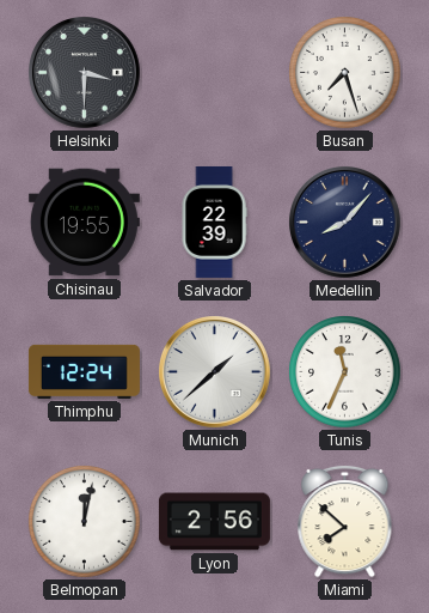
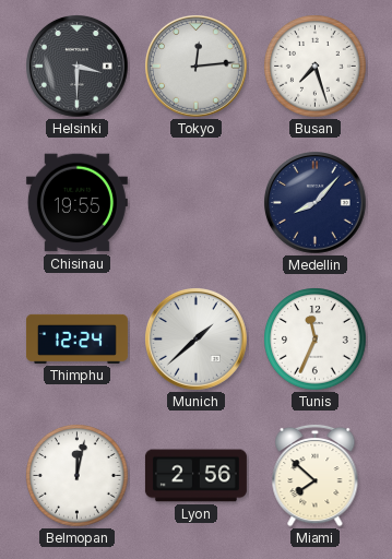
Tokyo: none -> 12:14
Salvador: 22:39 -> none
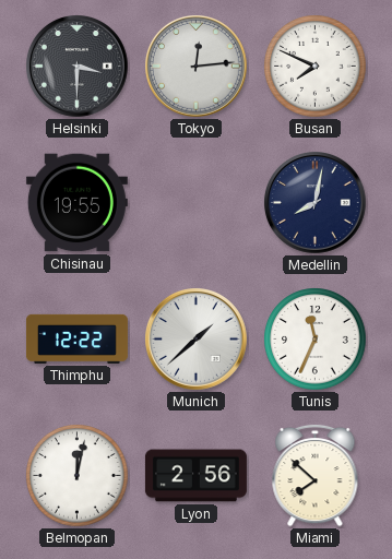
Busan: 7:27 -> 7:49
Medellin: 8:07 -> 8:02
Thimphu: 12:24 -> 12:22
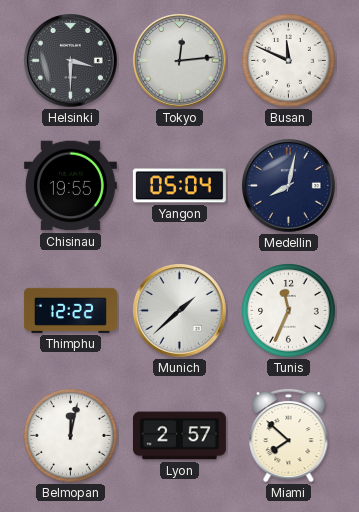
Busan: 7:49 -> 11:49
Yangon: none -> 05:04
Lyon: 2:56 -> 2:57
